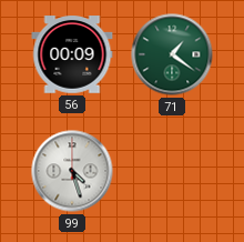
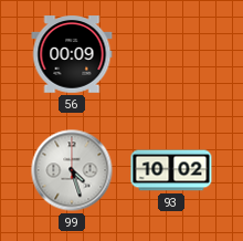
71: 1:21 -> none
93: none -> 10:02
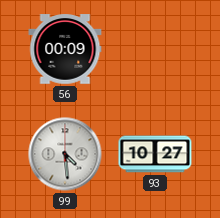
99: 4:27 -> 4:29
93: 10:02 -> 10:27
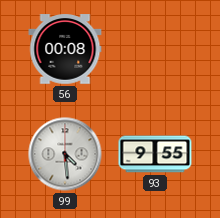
56: 00:09 -> 00:08
93: 10:27 -> 9:55
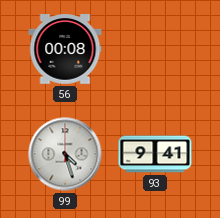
99: 4:29 -> 4:27
93: 9:55 -> 9:41
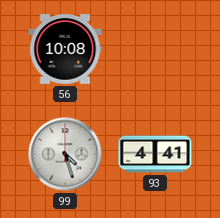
56: 00:08 -> 10:08
93: 9:41 -> 4:41
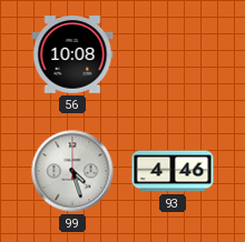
93: 4:41 -> 4:46
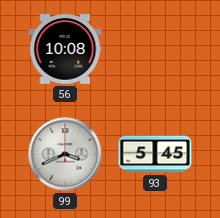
99: 4:27 -> 3:41
93: 4:46 -> 5:45
